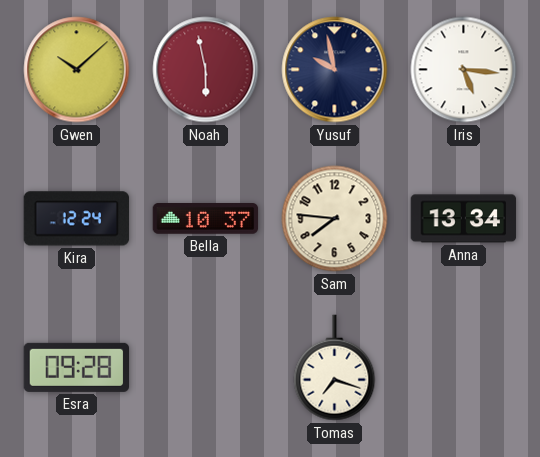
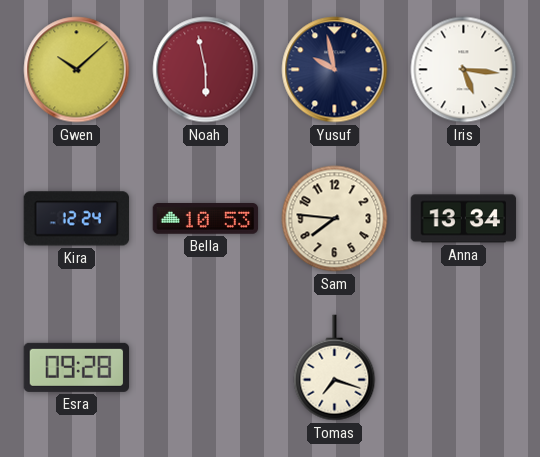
Bella: 10:37 -> 10:53
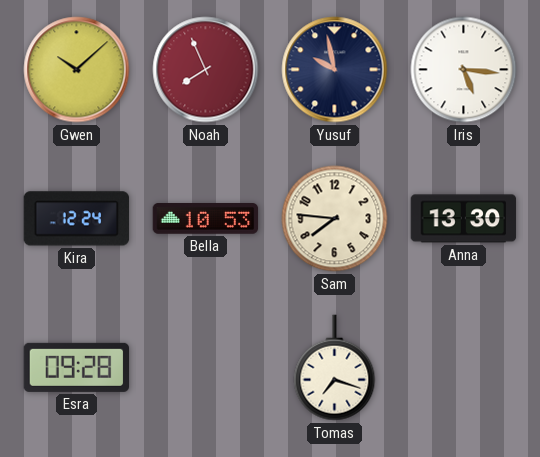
Noah: 5:58 -> 7:56
Anna: 13:34 -> 13:30
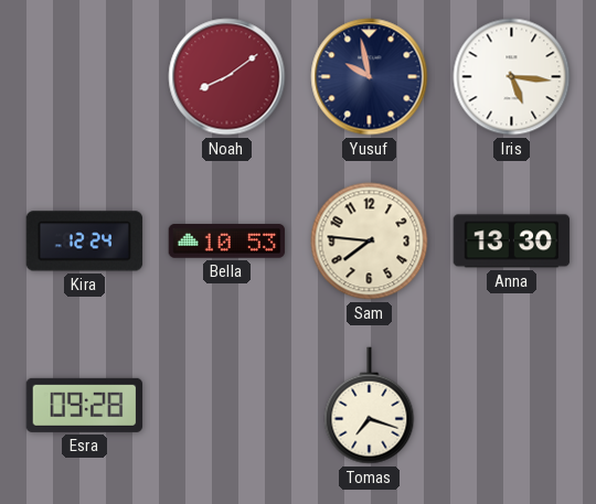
Gwen: 10:08 -> none
Noah: 7:56 -> 8:09
